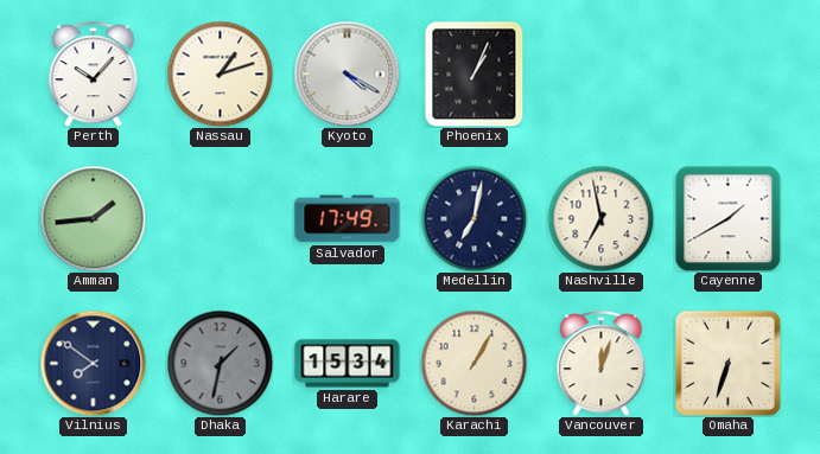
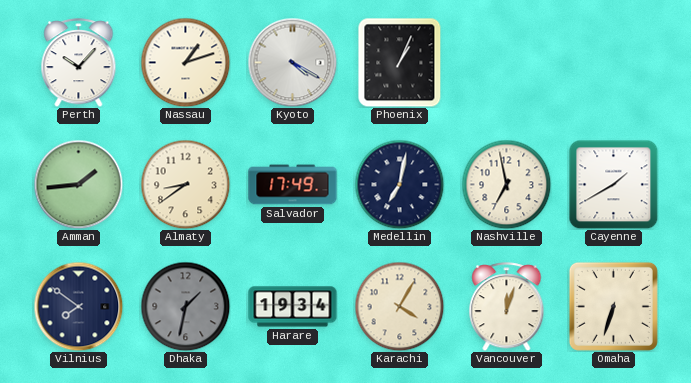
Almaty: none -> 8:39
Harare: 15:34 -> 19:34
Karachi: 1:05 -> 4:05
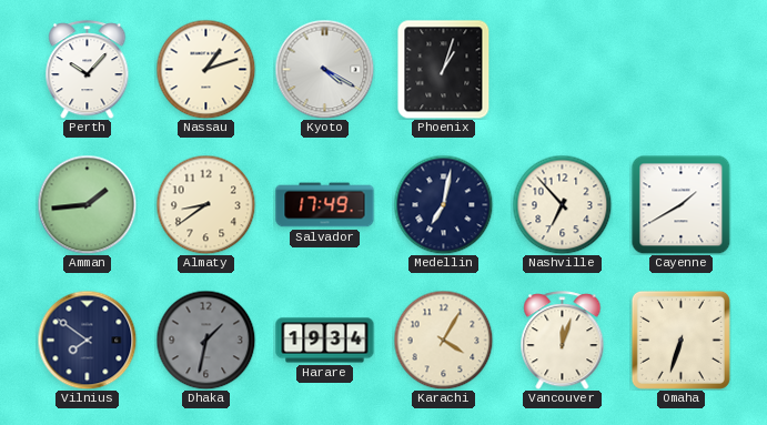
Phoenix: 1:04 -> 1:03
Nashville: 6:58 -> 6:53
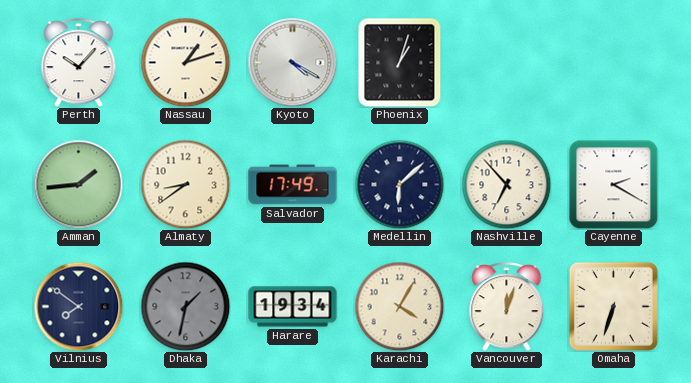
Medellin: 7:02 -> 6:08
Cayenne: 1:40 -> 2:20
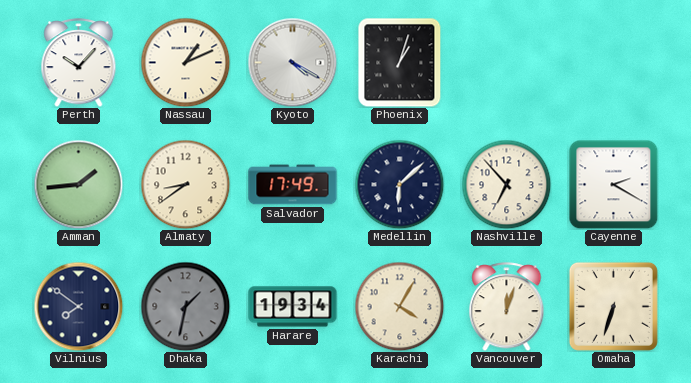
Nassau: 1:12 -> 1:11
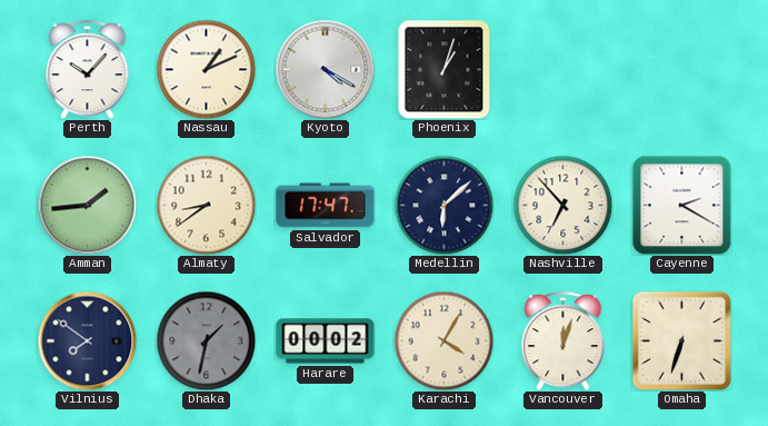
Salvador: 17:49 -> 17:47
Harare: 19:34 -> 00:02
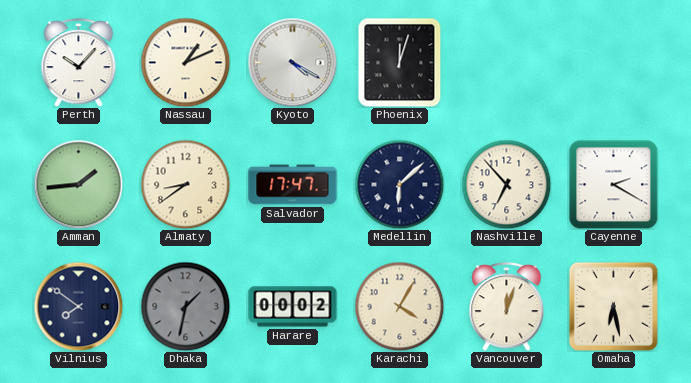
Phoenix: 1:03 -> 12:03
Omaha: 6:33 -> 6:28
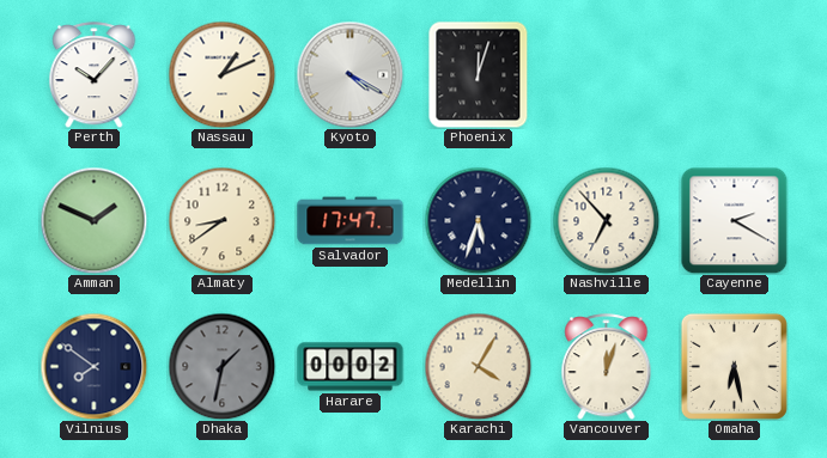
Amman: 1:44 -> 1:49
Medellin: 6:08 -> 5:33
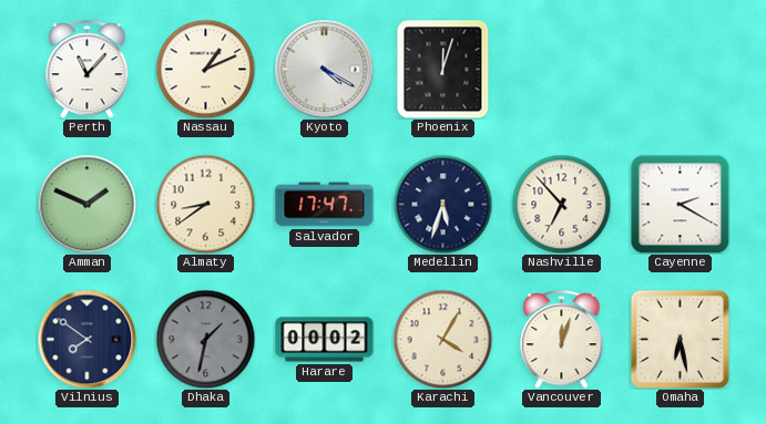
Perth: 10:07 -> 11:07
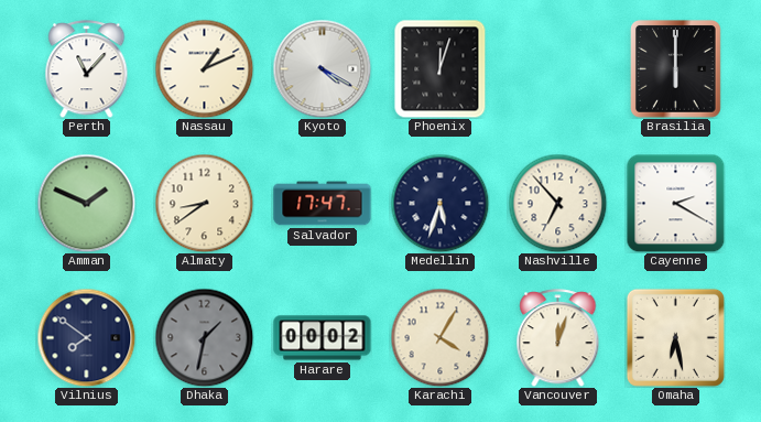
Brasilia: none -> 6:00
